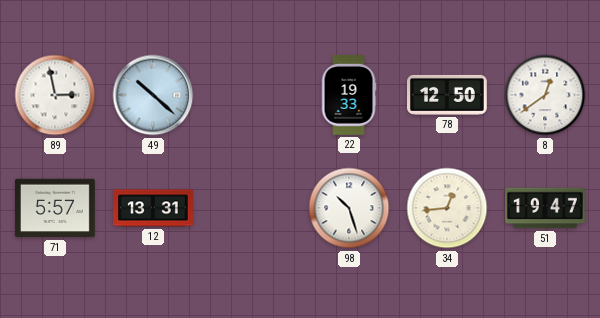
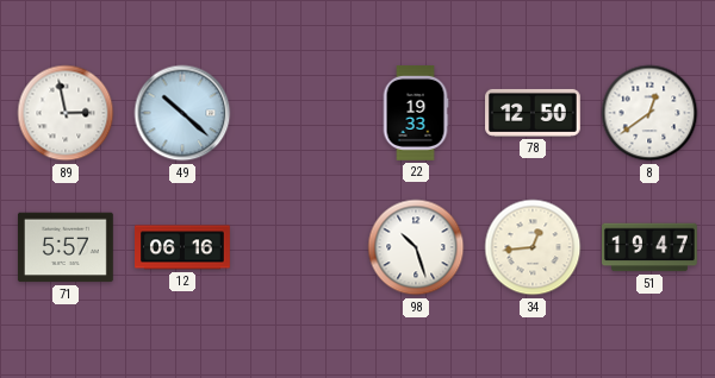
12: 13:31 -> 06:16
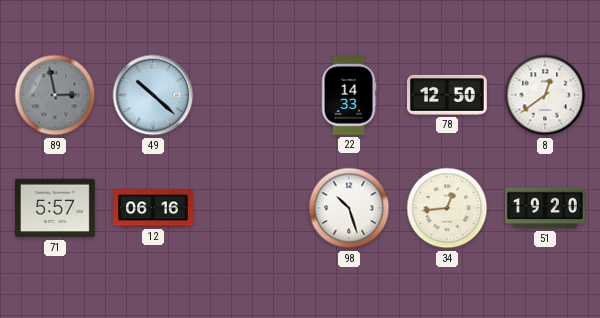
89 dial: white -> grey
22: 19:33 -> 14:33
51: 19:47 -> 19:20
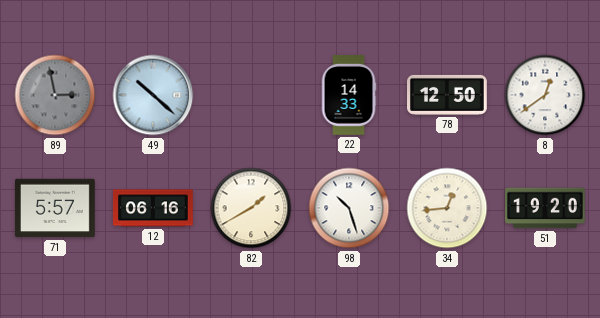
82: none -> 1:40
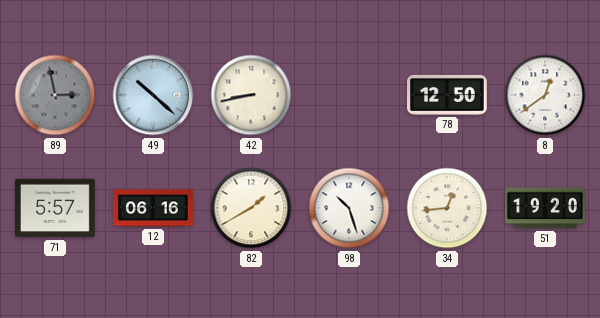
42: none -> 8:43
22: 14:33 -> none
